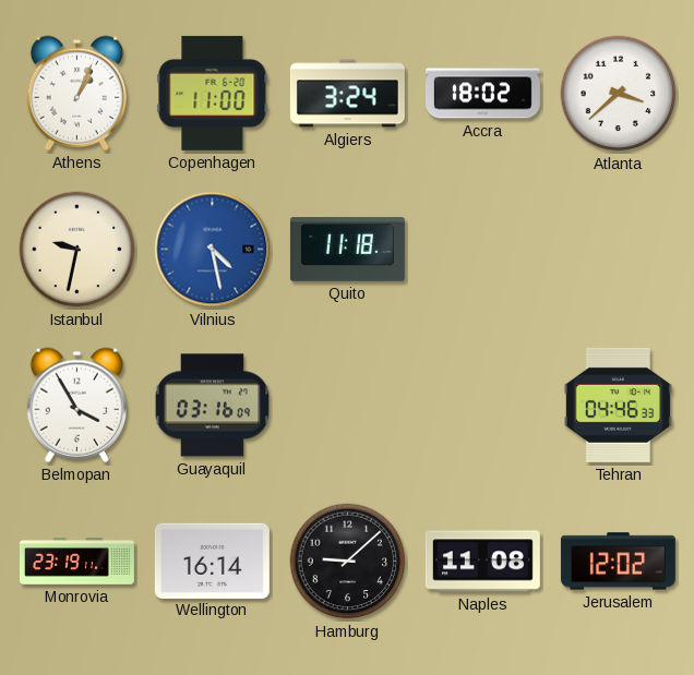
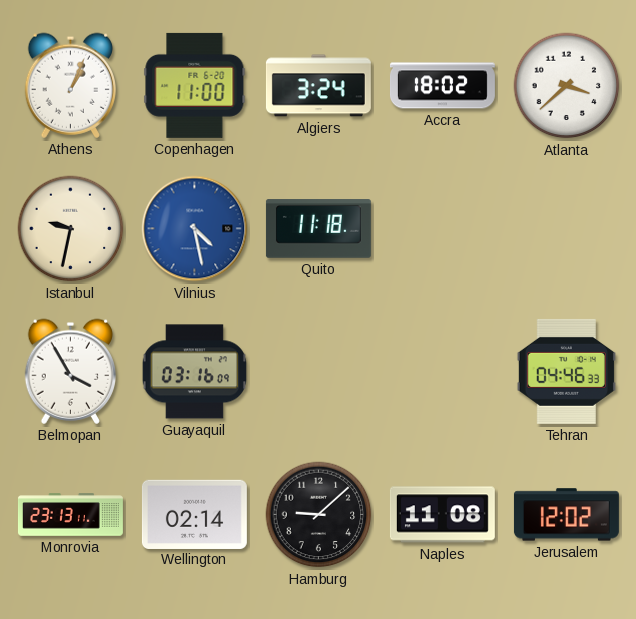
Monrovia: 23:19 -> 23:13
Wellington: 16:14 -> 02:14
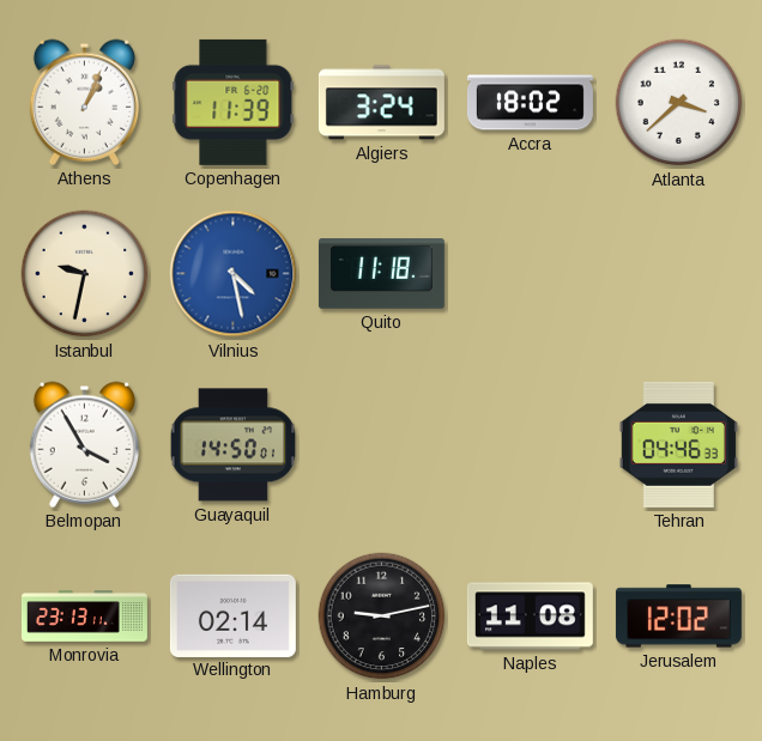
Copenhagen: 11:00 -> 11:39
Guayaquil: 03:16 -> 14:50
Hamburg: 9:08 -> 9:13
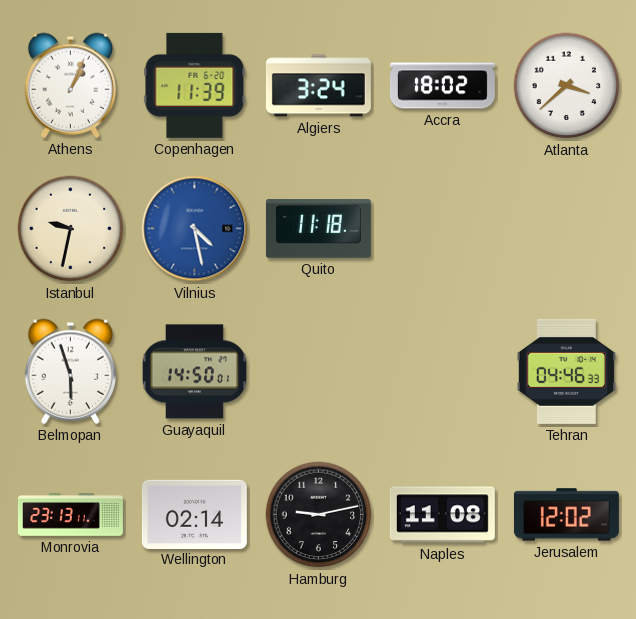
Belmopan: 3:55 -> 5:57
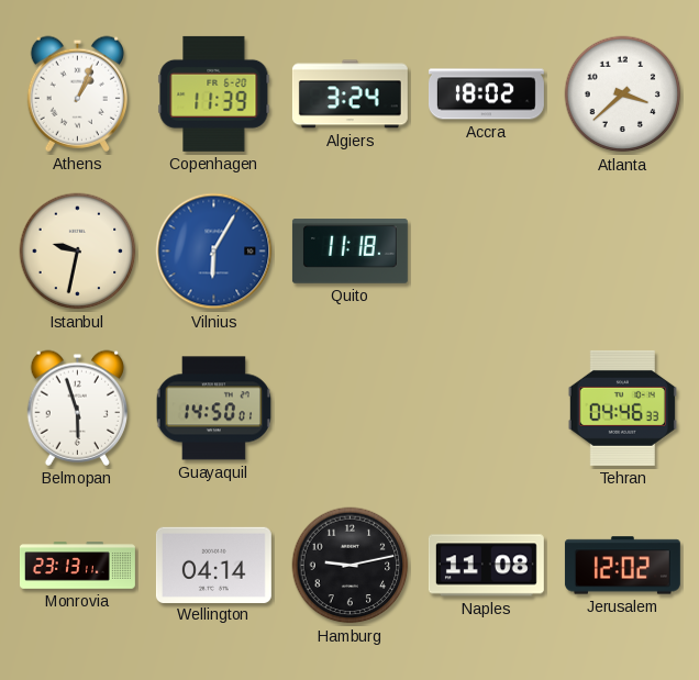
Vilnius: 4:28 -> 6:05
Wellington: 02:14 -> 04:14
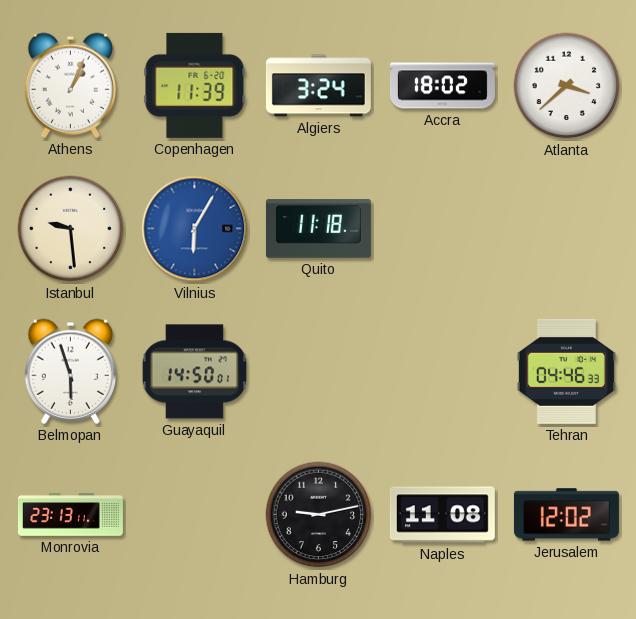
Istanbul: 9:32 -> 9:29
Wellington: 04:14 -> none
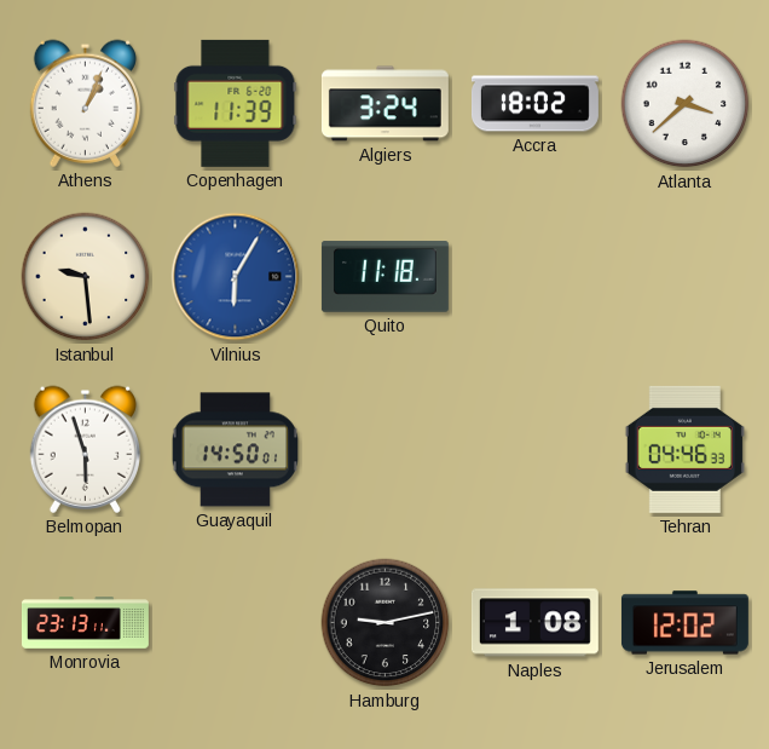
Naples: 11:08 -> 1:08
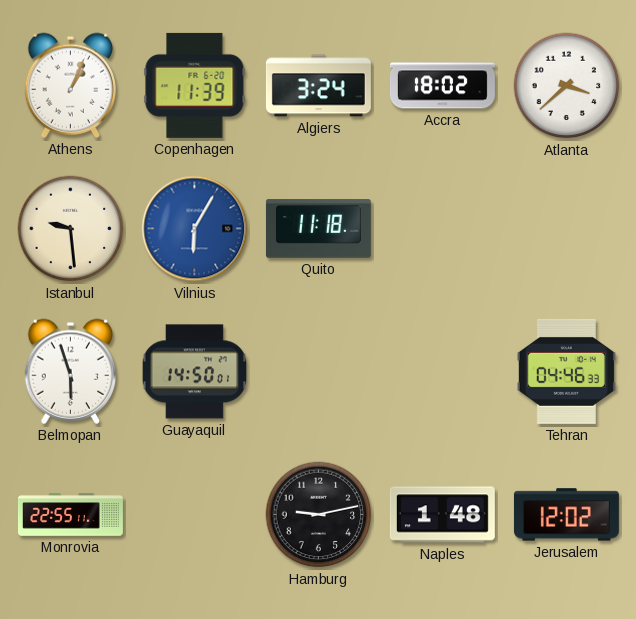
Monrovia: 23:13 -> 22:55
Naples: 1:08 -> 1:48
